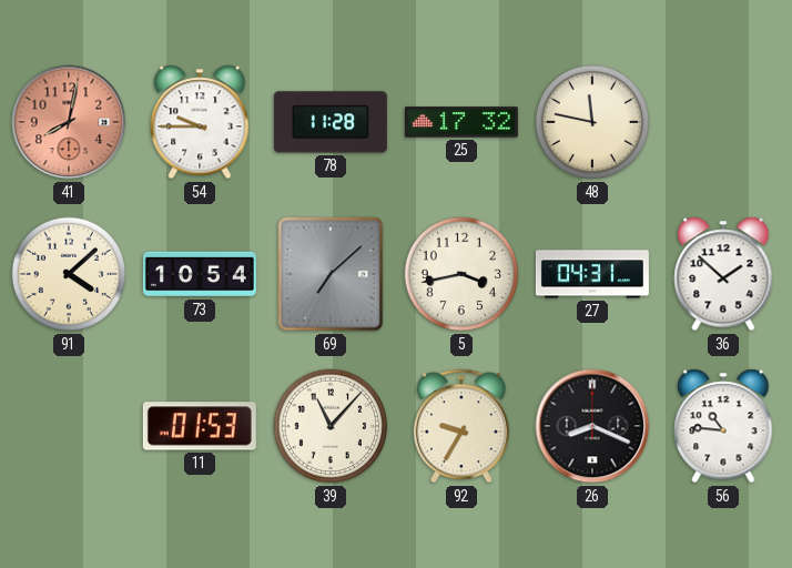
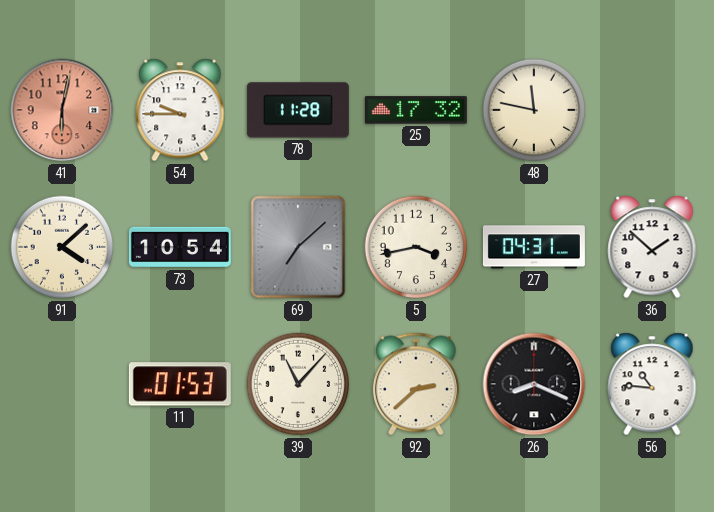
41: 8:02 -> 6:02
92: 9:35 -> 2:38
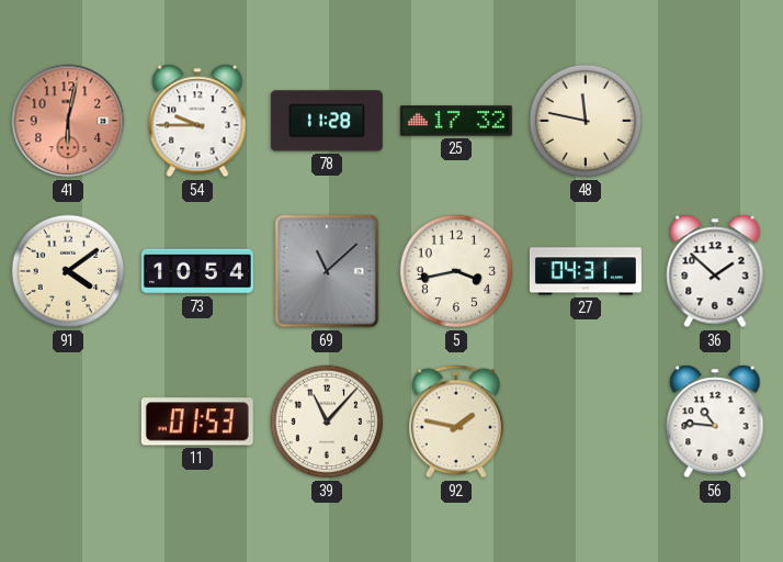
91: 4:08 -> 4:09
69: 7:08 -> 11:08
92: 2:38 -> 1:47
26: 8:19 -> none
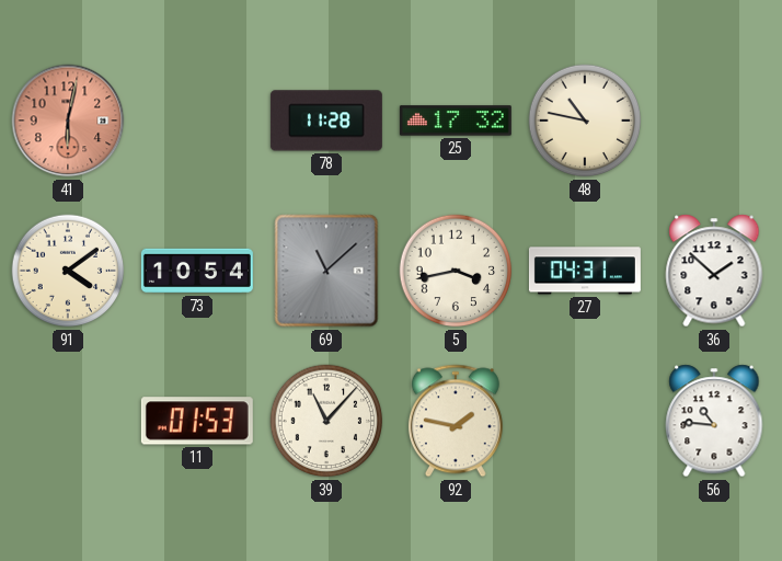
54: 9:45 -> none
48: 11:47 -> 10:47
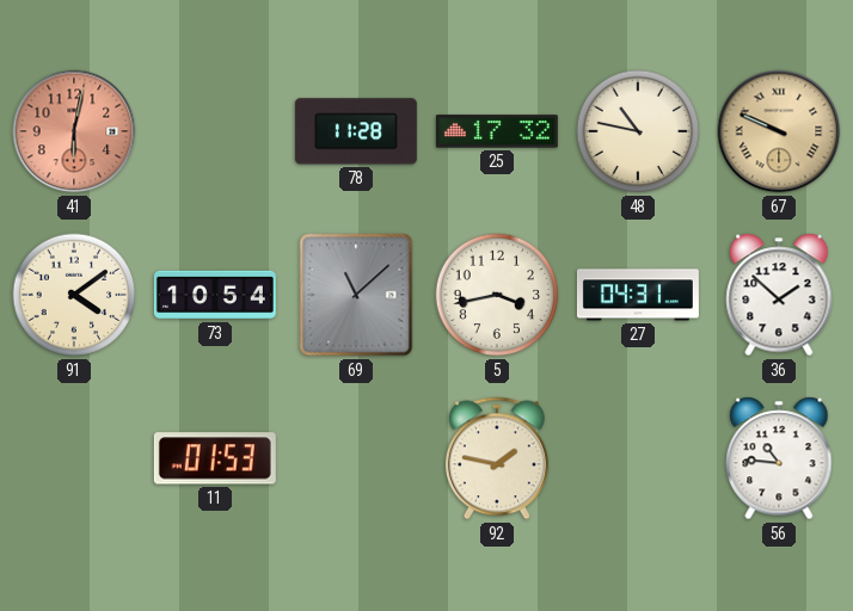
67: none -> 9:49
39: 11:07 -> none
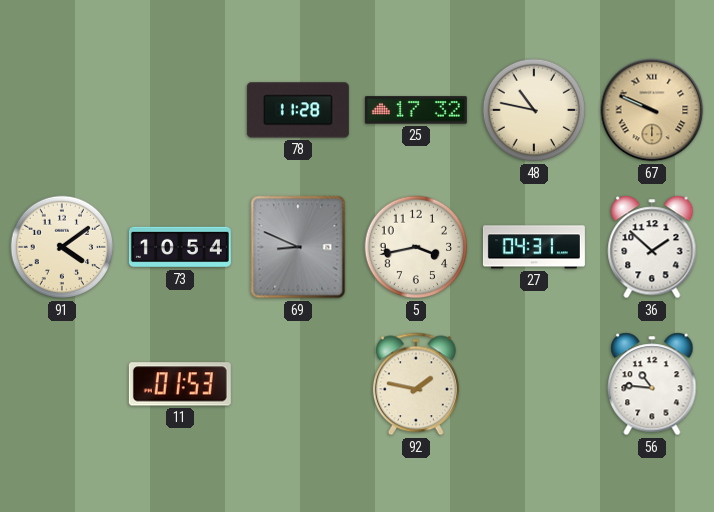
41: 6:02 -> none
69: 11:08 -> 8:49
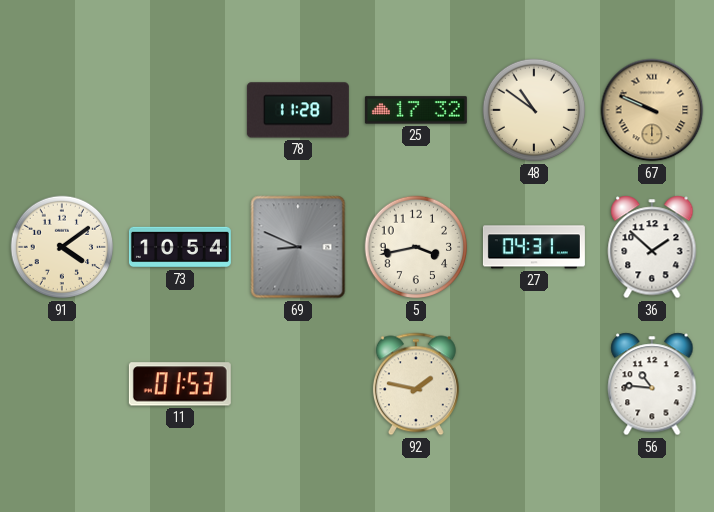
48: 10:47 -> 10:51
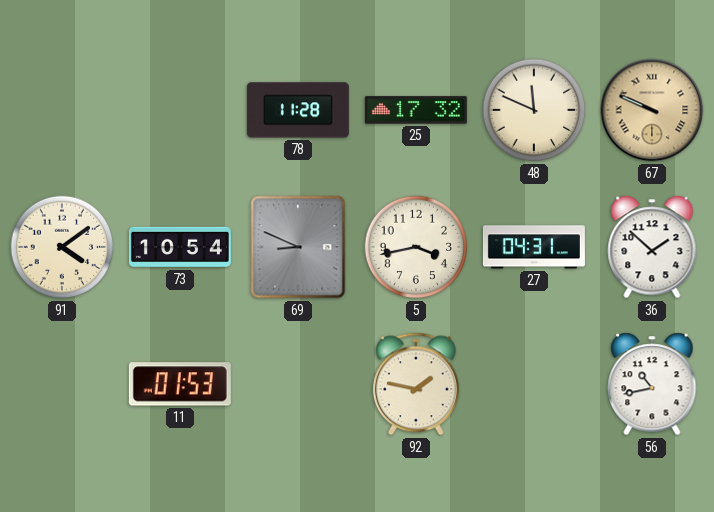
48: 10:51 -> 11:49
56: 10:46 -> 10:43
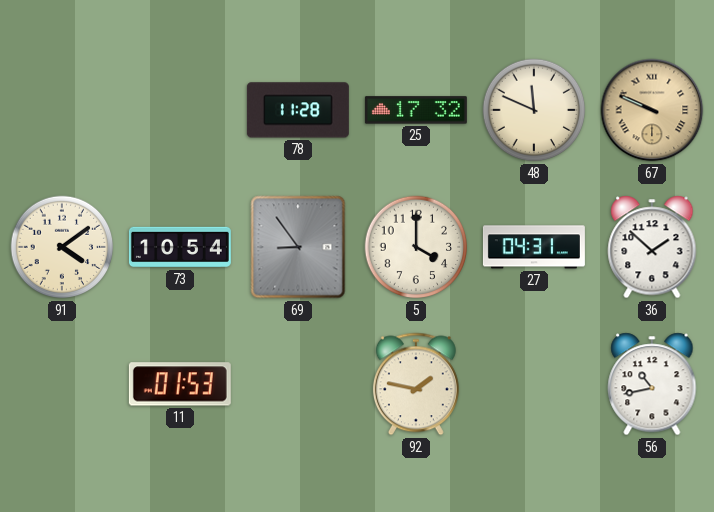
69: 8:49 -> 8:54
5: 3:43 -> 4:00
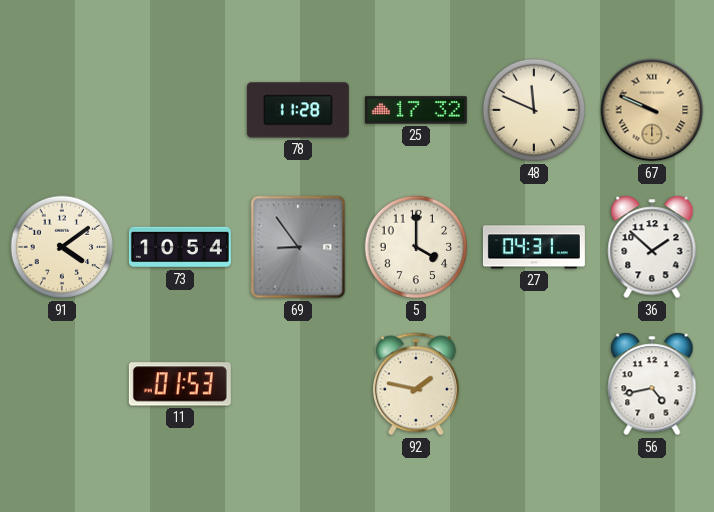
56: 10:43 -> 4:43
